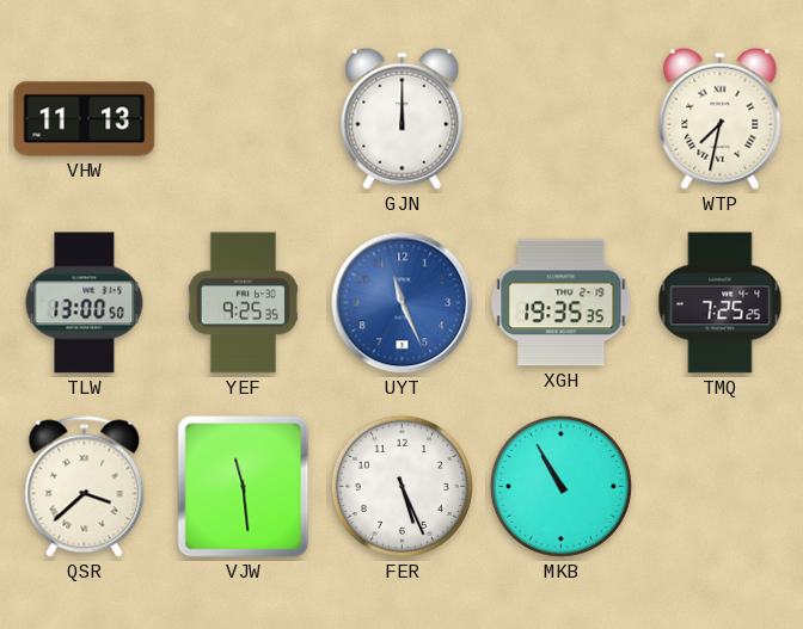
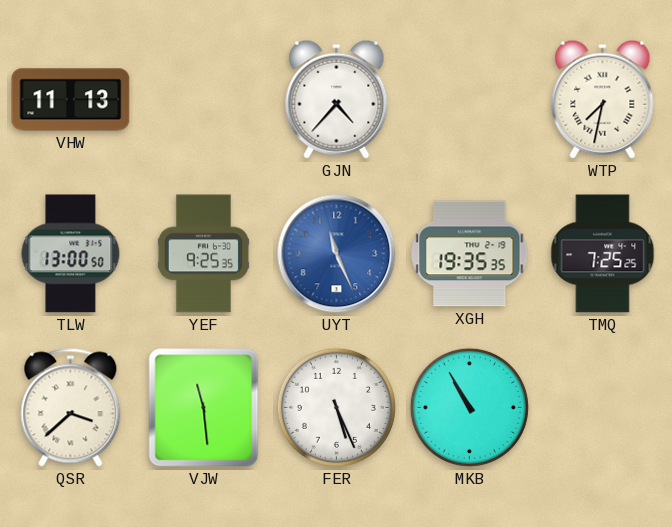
GJN: 12:00 -> 4:37
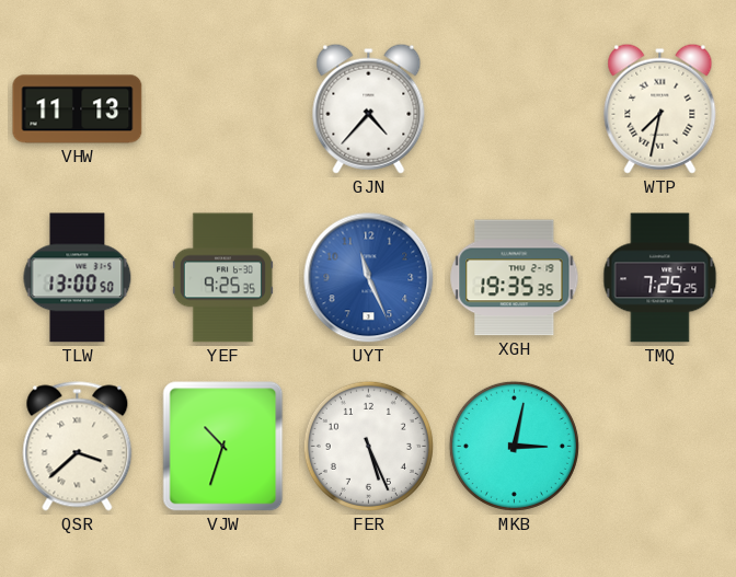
VJW: 11:29 -> 10:33
MKB: 10:55 -> 3:02
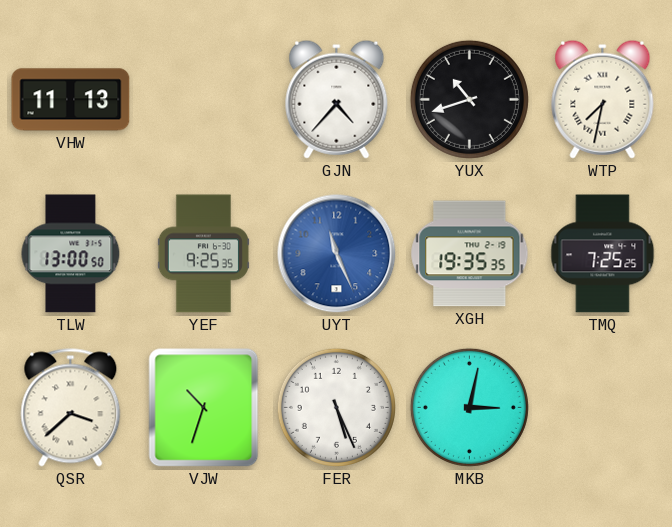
YUX: none -> 10:42
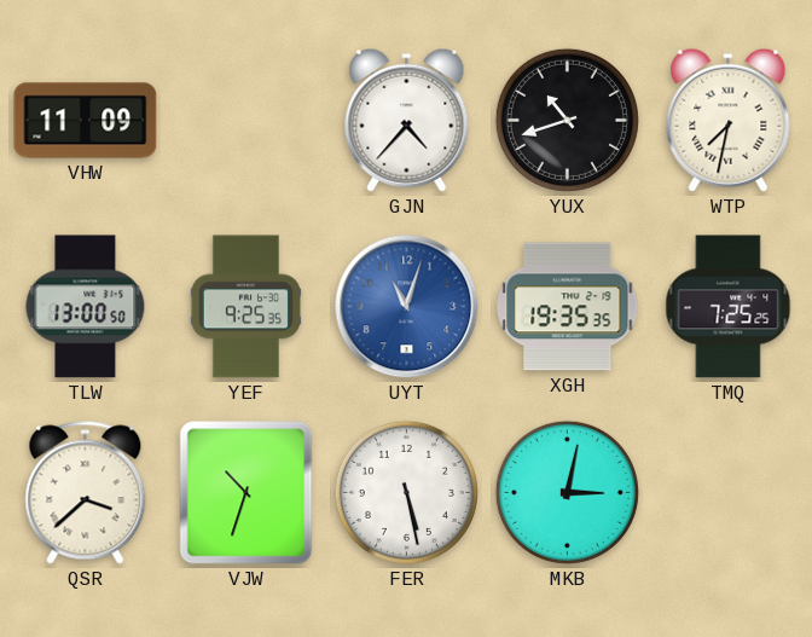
VHW: 11:13 -> 11:09
UYT: 11:26 -> 11:03
FER: 5:26 -> 5:28
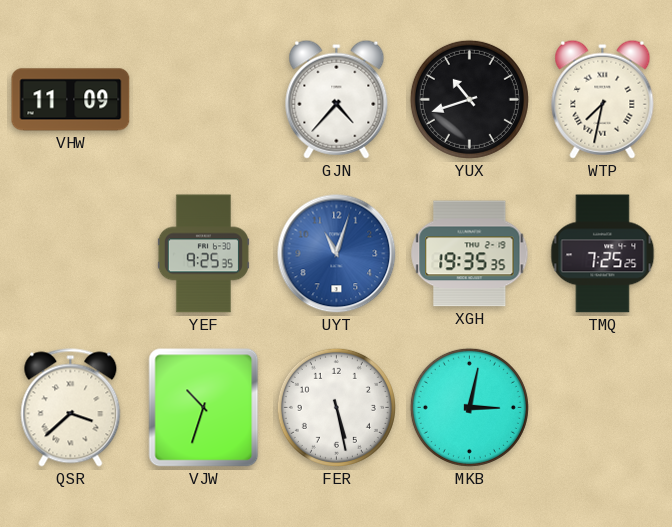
TLW: 13:00 -> none
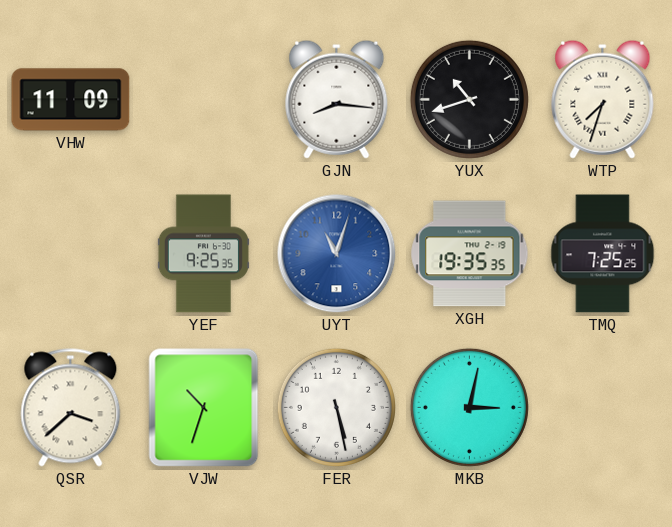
GJN: 4:37 -> 8:16
WTP: 7:32 -> 7:33
